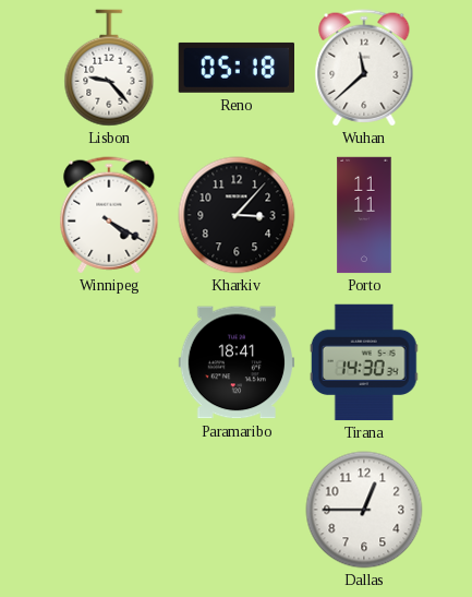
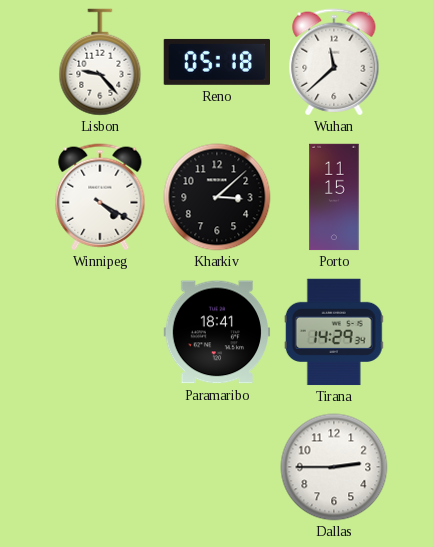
Kharkiv: 3:07 -> 3:08
Porto: 11:11 -> 11:15
Tirana: 14:30 -> 14:29
Dallas: 12:45 -> 2:45
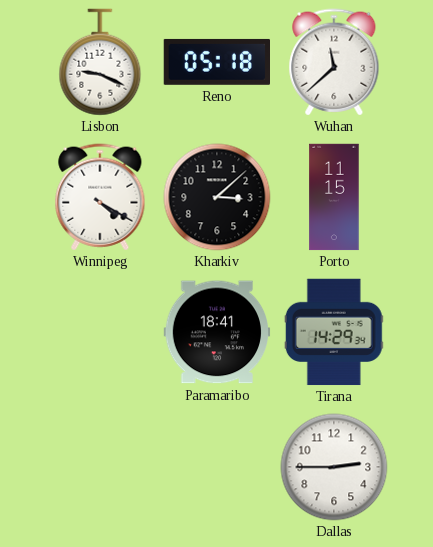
Lisbon: 9:23 -> 9:19
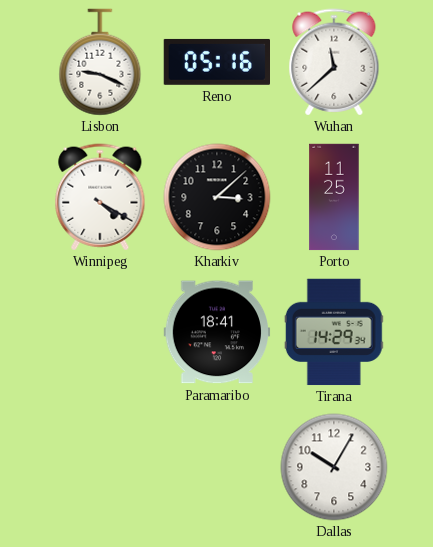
Reno: 05:18 -> 05:16
Porto: 11:15 -> 11:25
Dallas: 2:45 -> 10:05
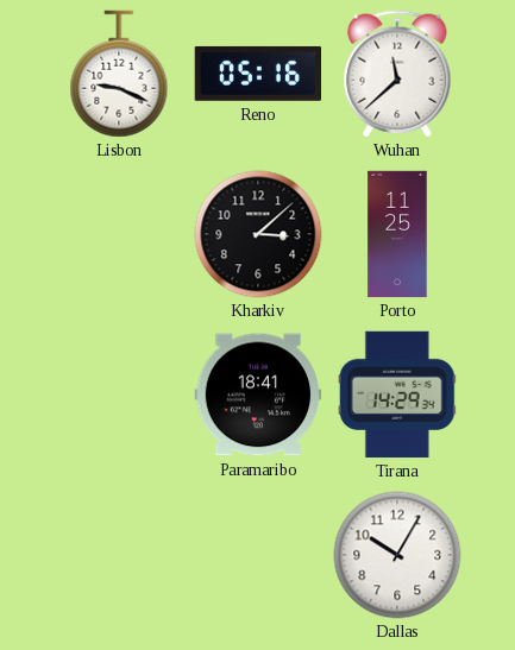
Winnipeg: 4:20 -> none
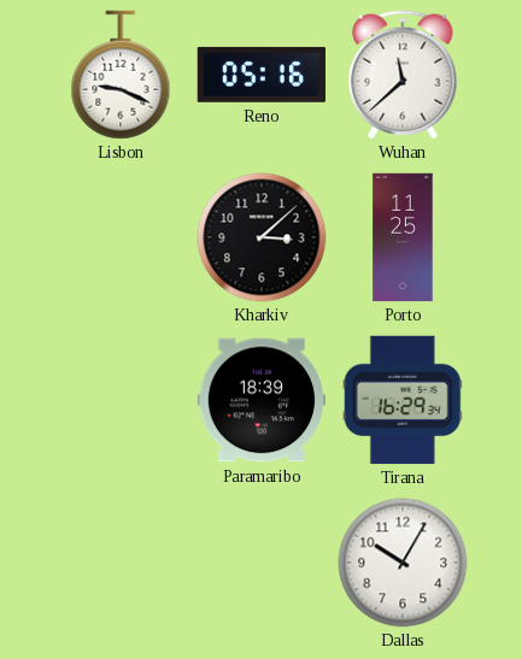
Paramaribo: 18:41 -> 18:39
Tirana: 14:29 -> 16:29
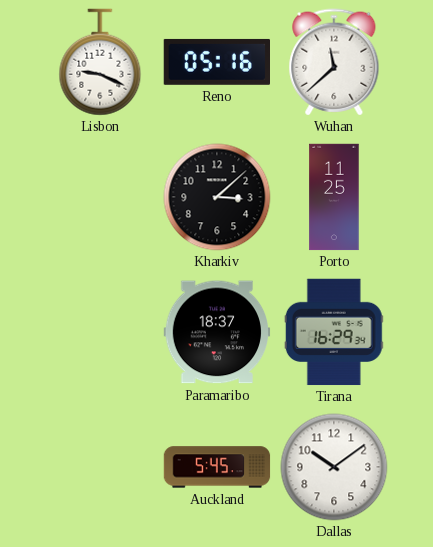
Paramaribo: 18:39 -> 18:37
Auckland: none -> 5:45
Dallas: 10:05 -> 10:09
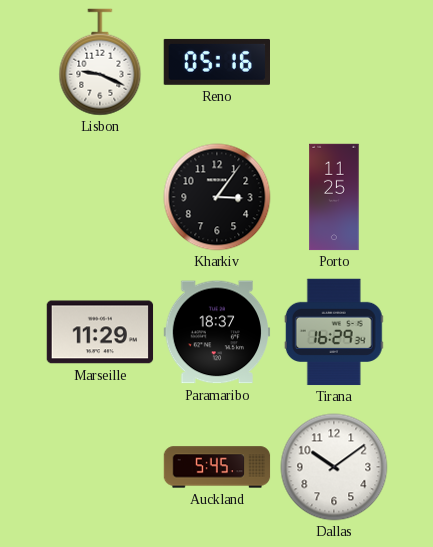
Wuhan: 11:38 -> none
Kharkiv: 3:08 -> 3:06
Marseille: none -> 11:29
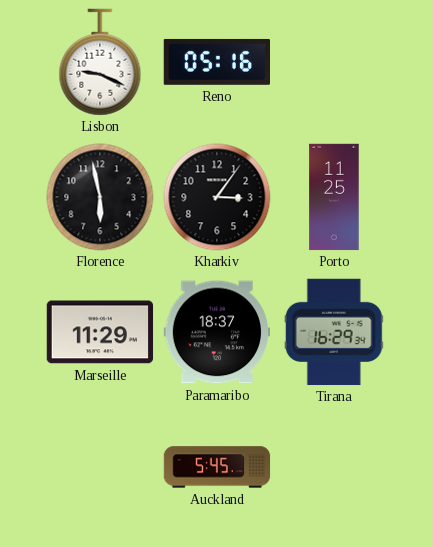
Florence: none -> 5:58
Dallas: 10:09 -> none
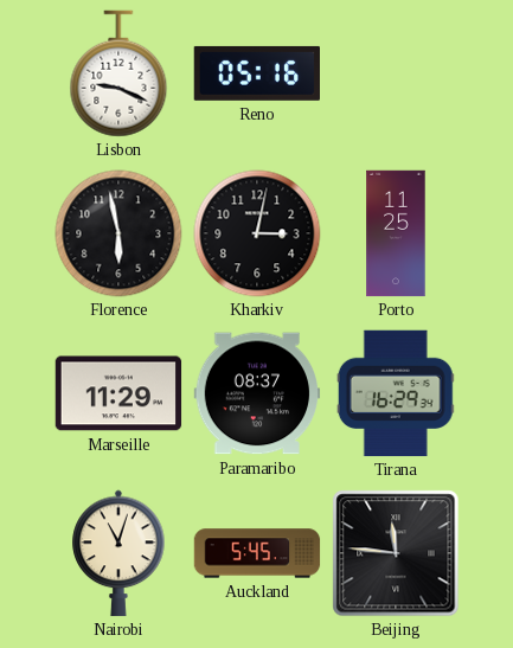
Kharkiv: 3:06 -> 3:02
Paramaribo: 18:37 -> 08:37
Nairobi: none -> 11:03
Beijing: none -> 11:46
